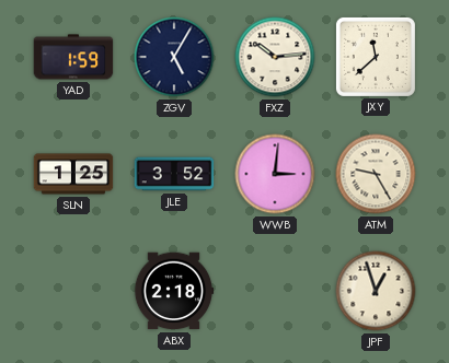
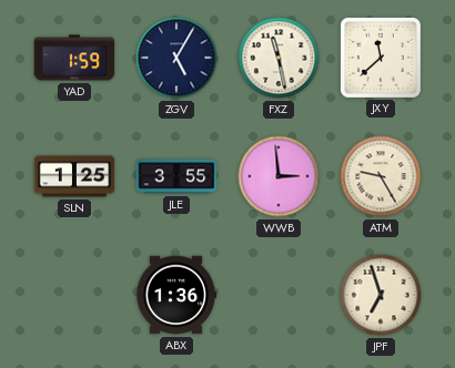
FXZ: 10:14 -> 11:28
JLE: 3:52 -> 3:55
WWB: 3:01 -> 2:59
ABX: 2:18 -> 1:36
JPF: 12:57 -> 6:57
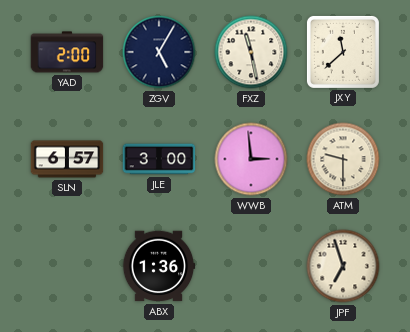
YAD: 1:59 -> 2:00
SLN: 1:25 -> 6:57
JLE: 3:55 -> 3:00
ATM: 9:25 -> 9:30
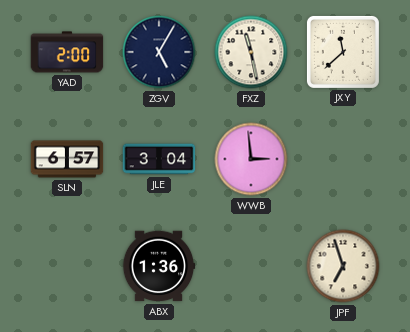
JLE: 3:00 -> 3:04
ATM: 9:30 -> none
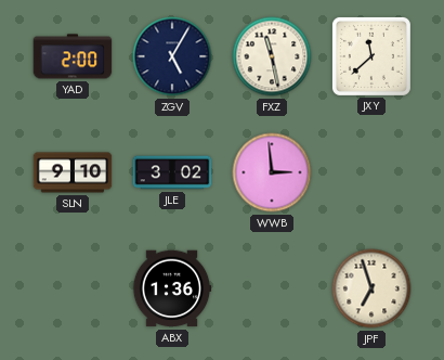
SLN: 6:57 -> 9:10
JLE: 3:04 -> 3:02
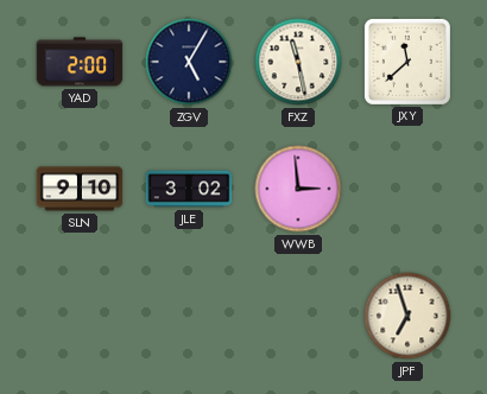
ABX: 1:36 -> none
